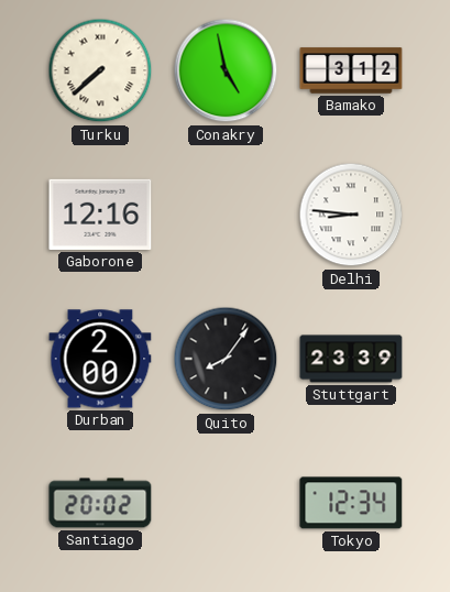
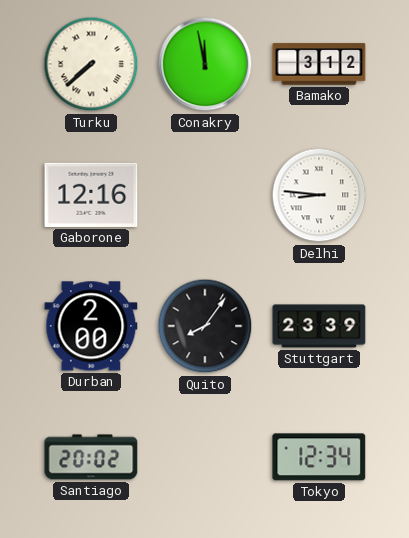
Conakry: 4:58 -> 11:58
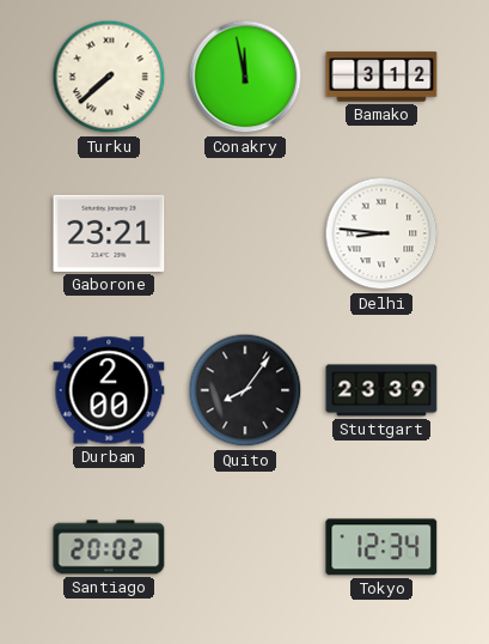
Gaborone: 12:16 -> 23:21
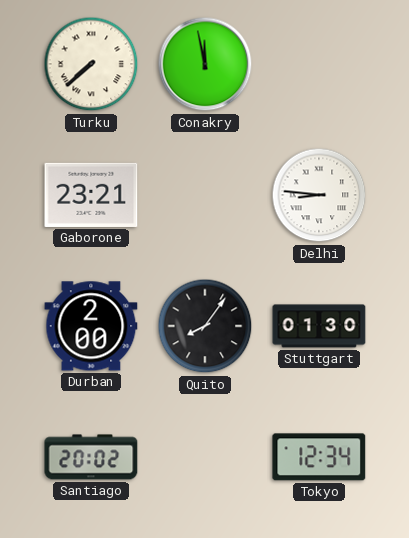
Bamako: 3:12 -> none
Stuttgart: 23:39 -> 01:30
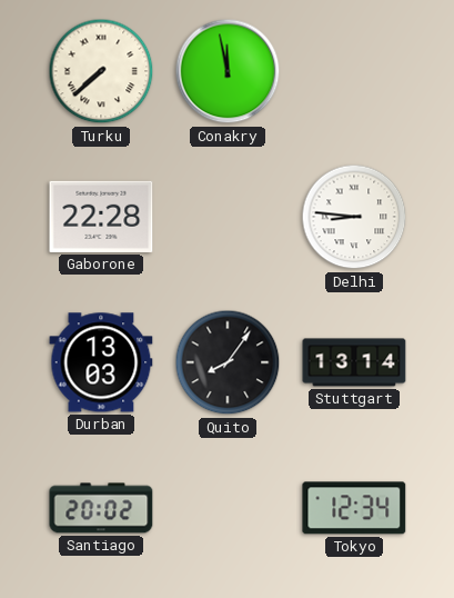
Gaborone: 23:21 -> 22:28
Durban: 2:00 -> 13:03
Stuttgart: 01:30 -> 13:14
